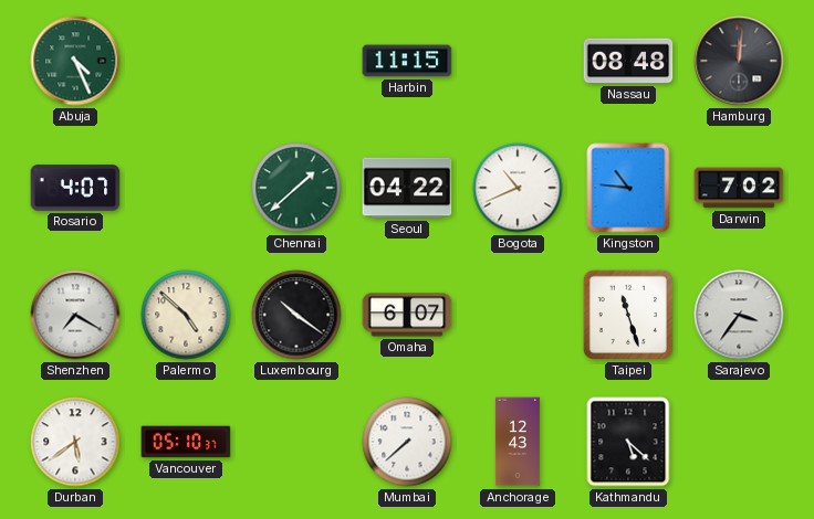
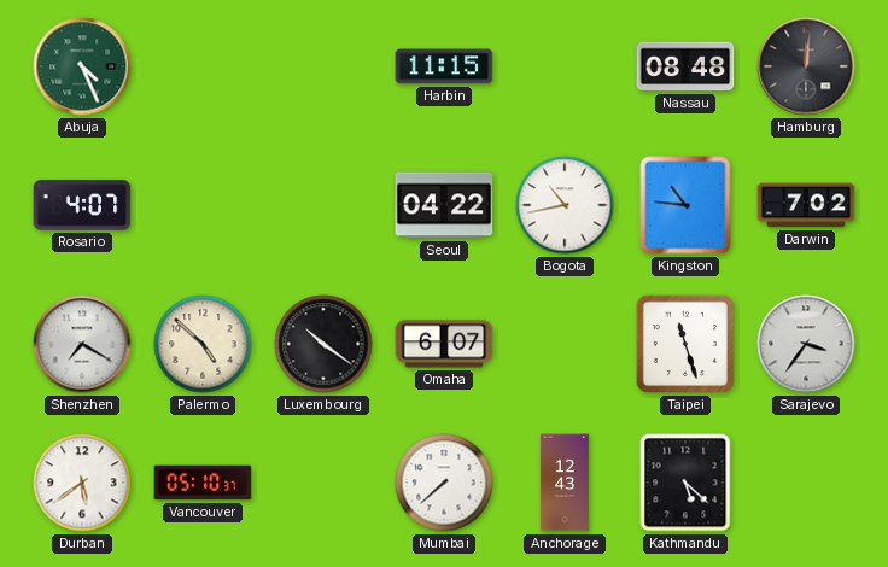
Chennai: 1:38 -> none
Bogota: 10:41 -> 10:43
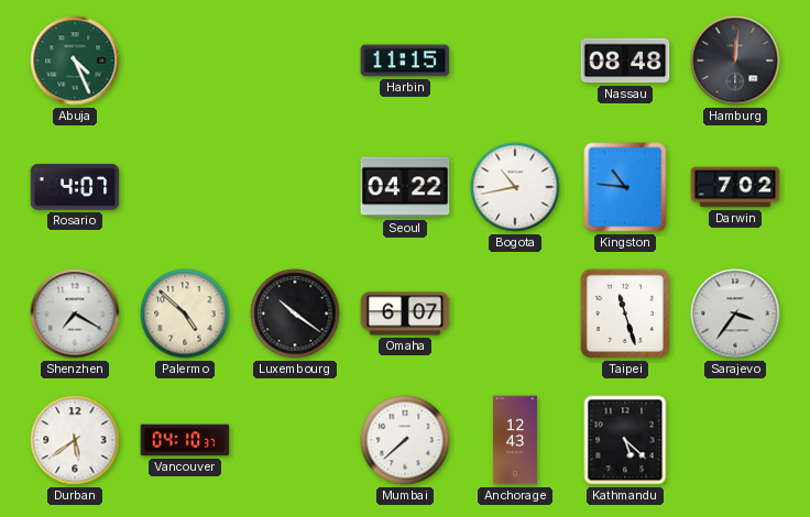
Vancouver: 05:10 -> 04:10
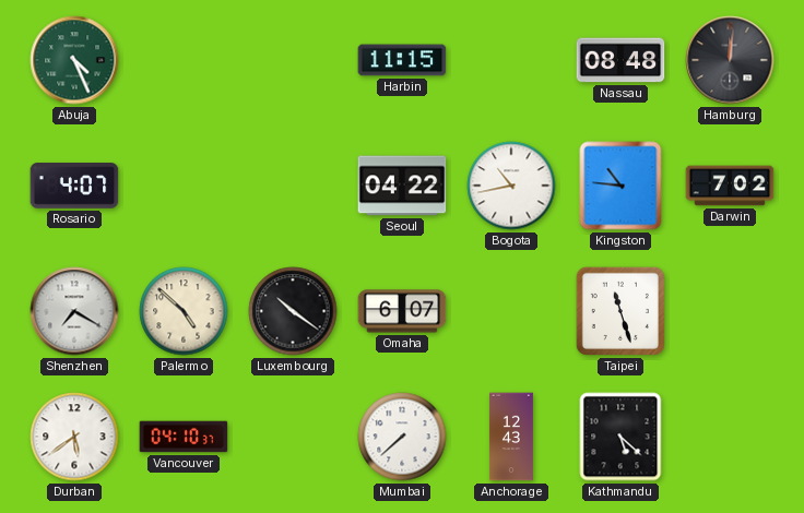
Sarajevo: 3:36 -> none
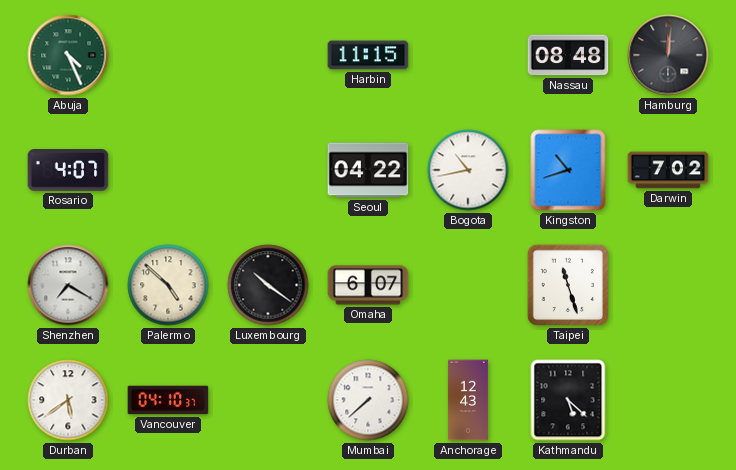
Kingston: 10:46 -> 10:42
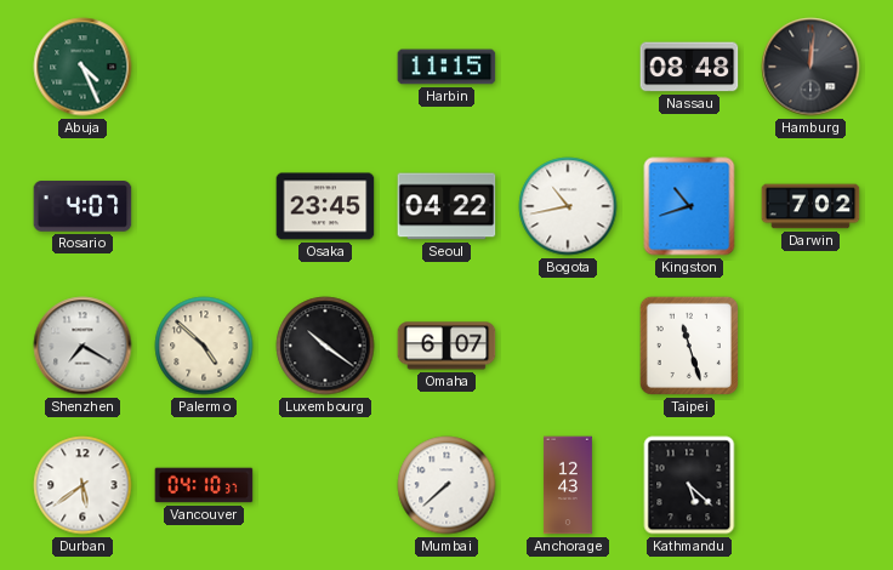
Osaka: none -> 23:45
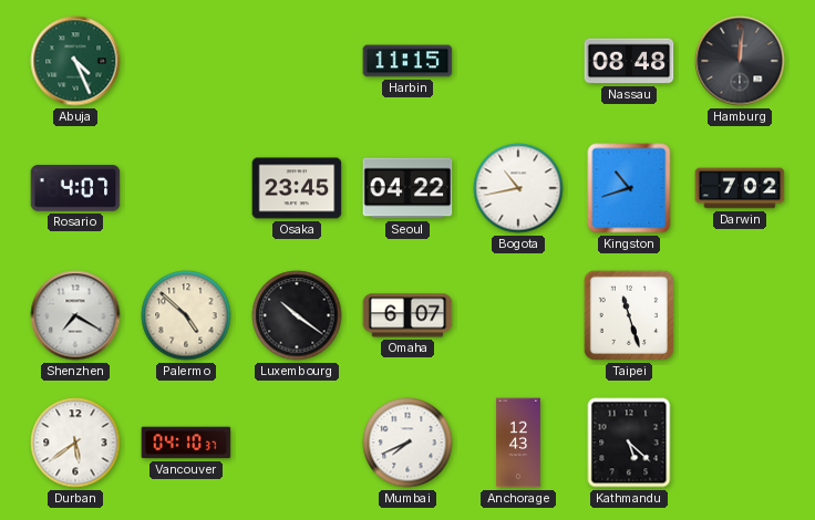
Mumbai: 7:38 -> 7:41
